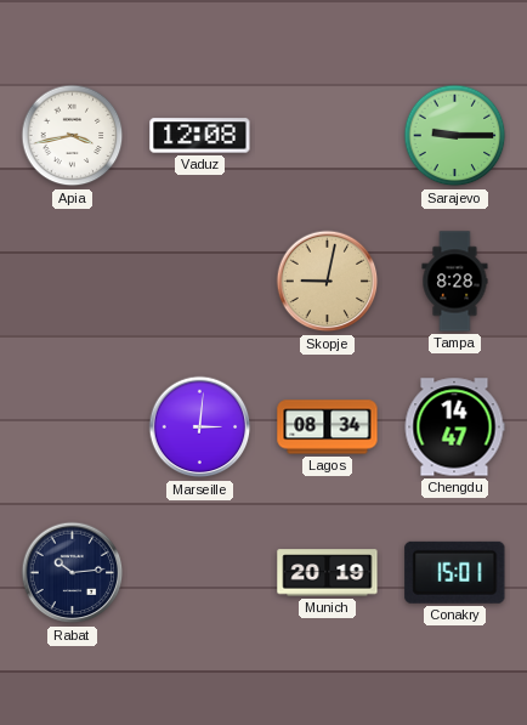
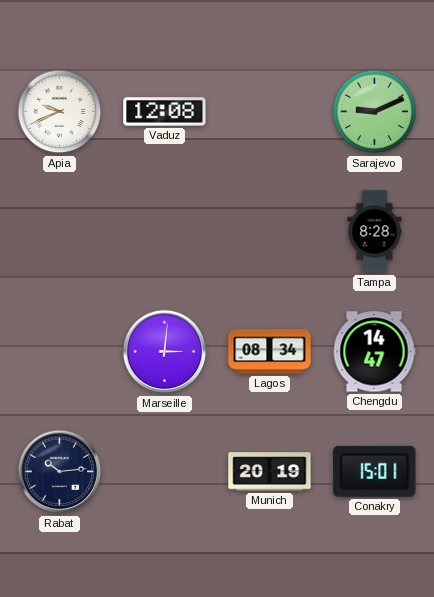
Apia: 3:43 -> 9:41
Sarajevo: 9:15 -> 9:11
Skopje: 9:02 -> none
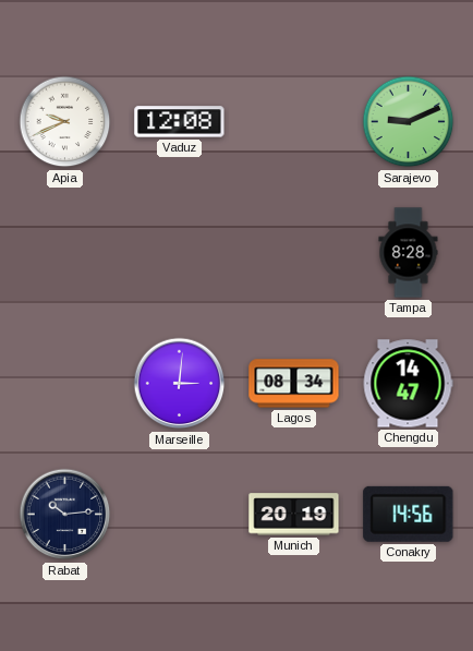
Conakry: 15:01 -> 14:56
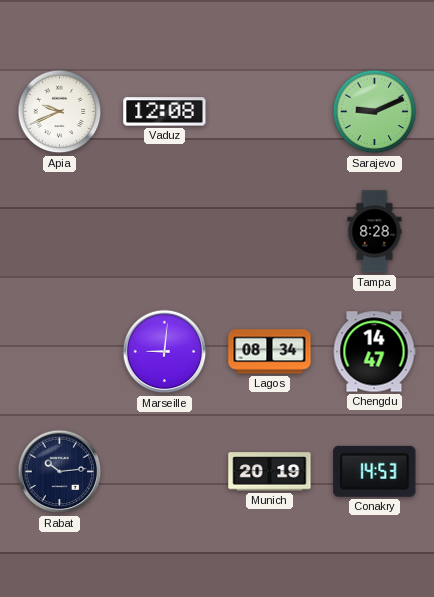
Marseille: 3:01 -> 9:01
Conakry: 14:56 -> 14:53
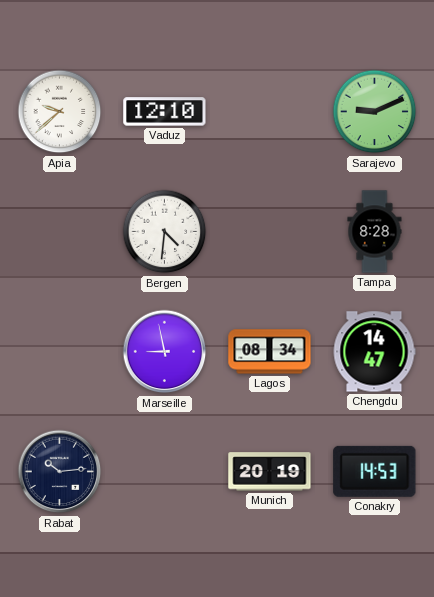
Apia: 9:41 -> 9:38
Vaduz: 12:08 -> 12:10
Bergen: none -> 4:31
Marseille: 9:01 -> 8:58
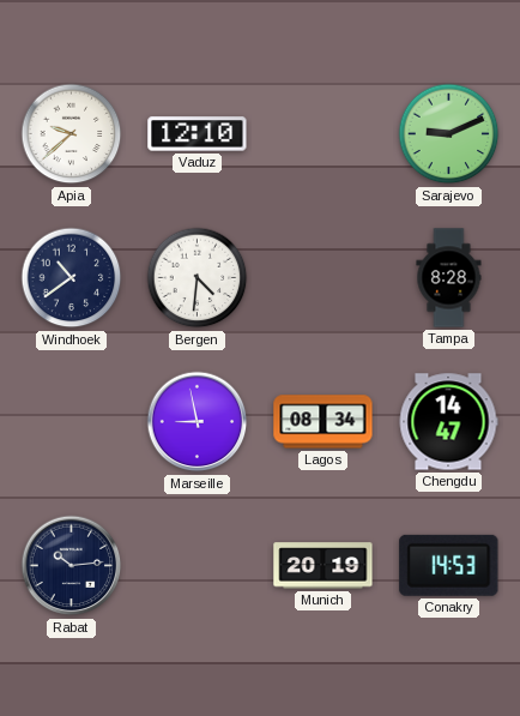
Windhoek: none -> 10:39
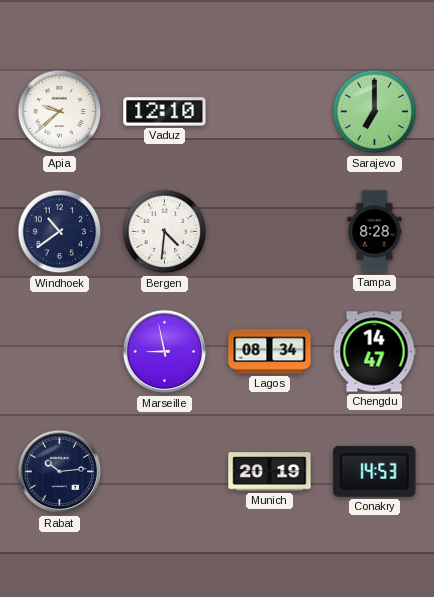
Sarajevo: 9:11 -> 7:00
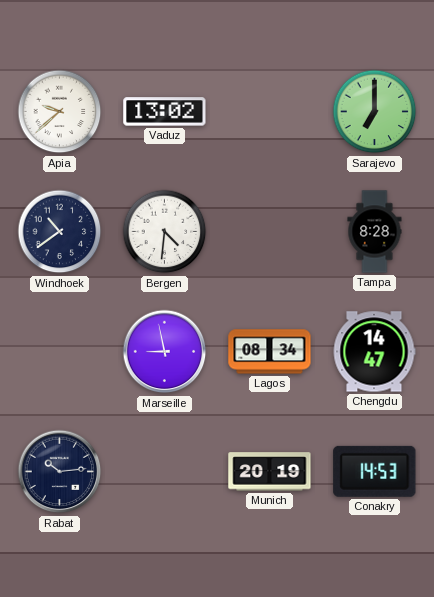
Vaduz: 12:10 -> 13:02
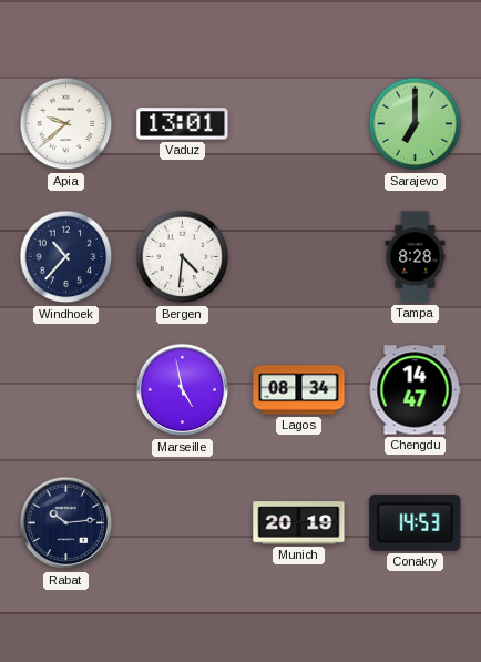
Vaduz: 13:02 -> 13:01
Windhoek: 10:39 -> 10:37
Marseille: 8:58 -> 4:58
